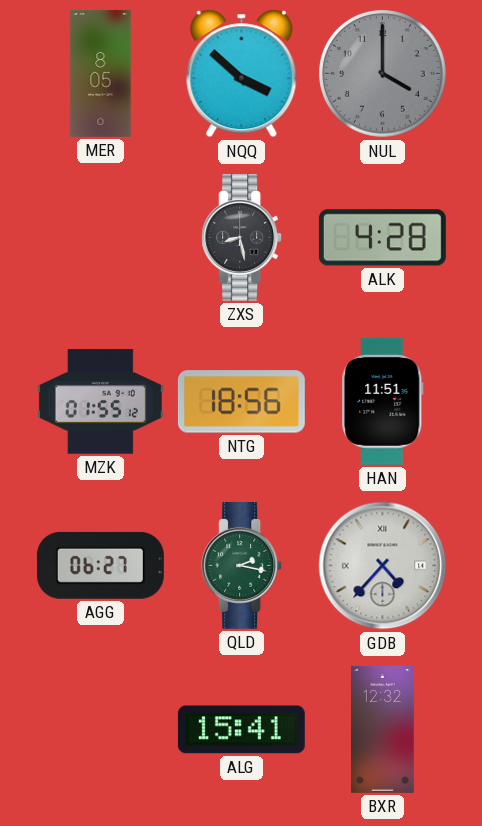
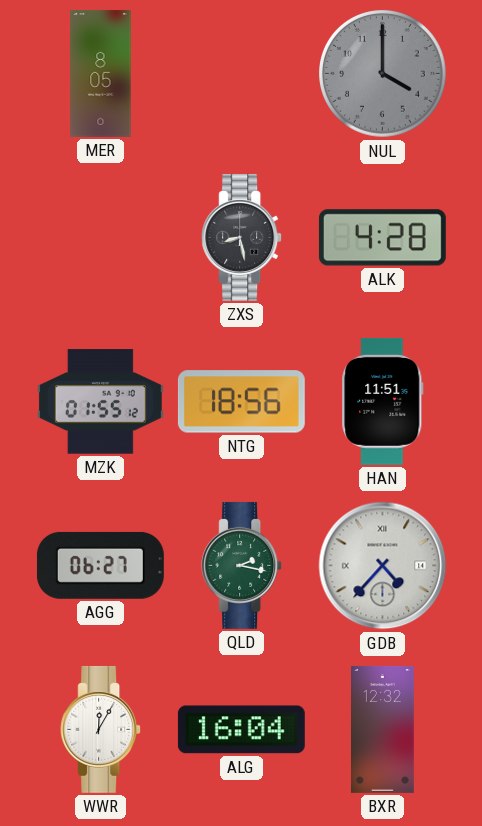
NQQ: 3:52 -> none
WWR: none -> 12:05
ALG: 15:41 -> 16:04
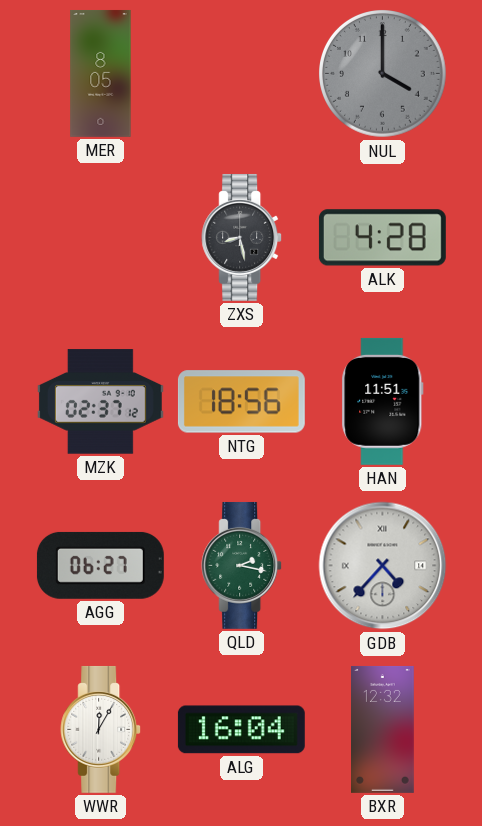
MZK: 01:55 -> 02:37
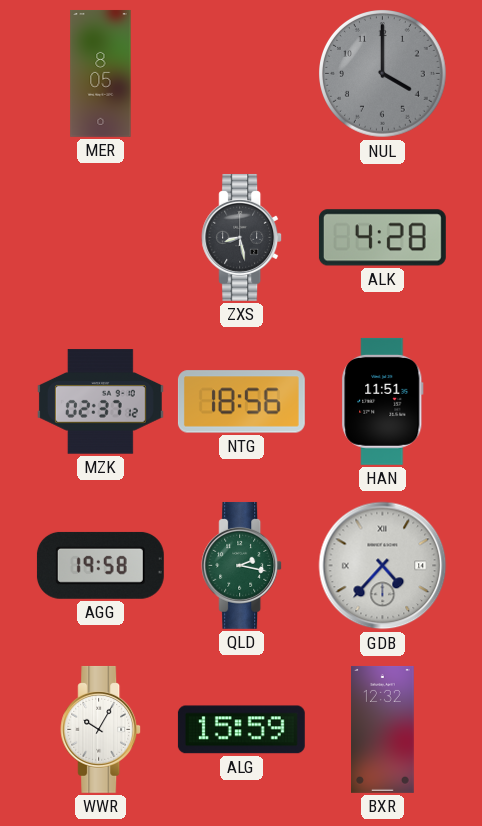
AGG: 06:27 -> 19:58
WWR: 12:05 -> 10:05
ALG: 16:04 -> 15:59
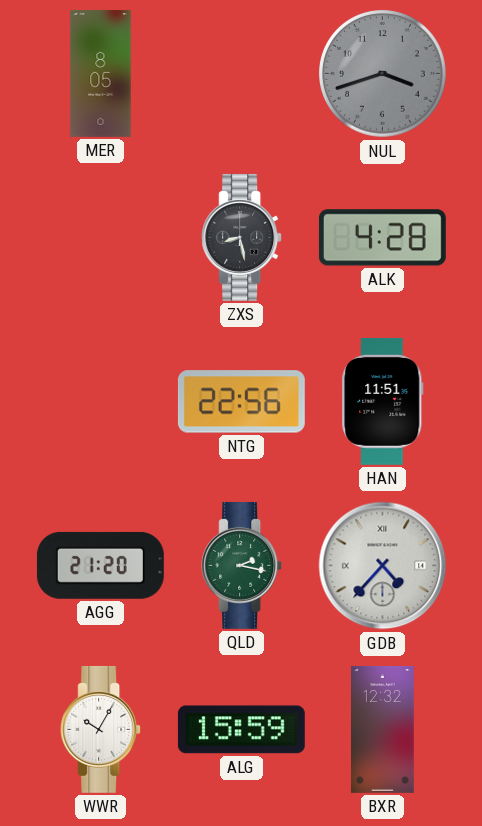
NUL: 4:00 -> 3:42
MZK: 02:37 -> none
NTG: 18:56 -> 22:56
AGG: 19:58 -> 21:20
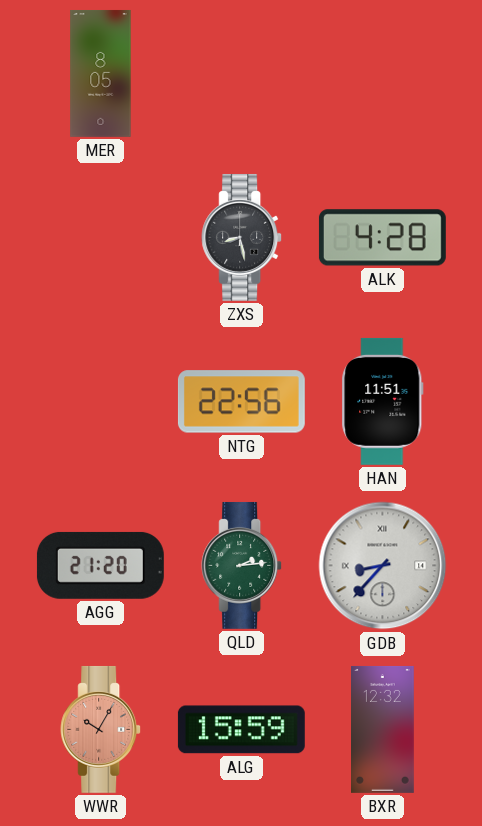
NUL: 3:42 -> none
QLD: 2:17 -> 2:14
GDB: 4:37 -> 8:37
WWR dial: white -> salmon
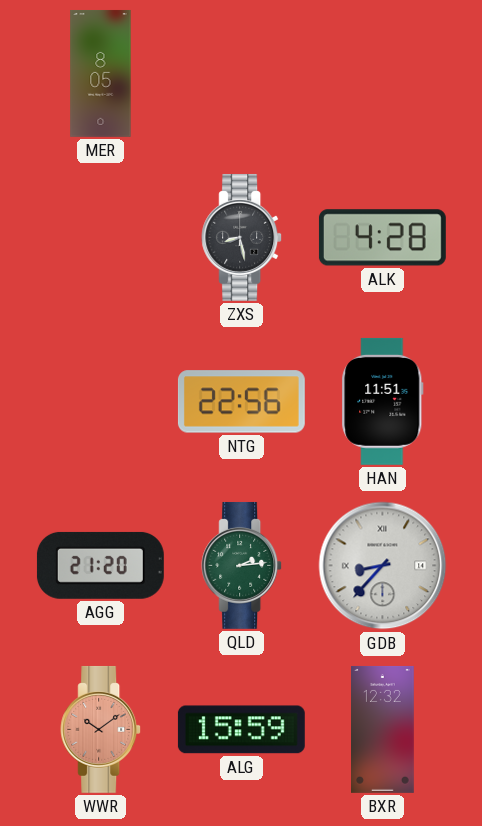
WWR: 10:05 -> 10:09
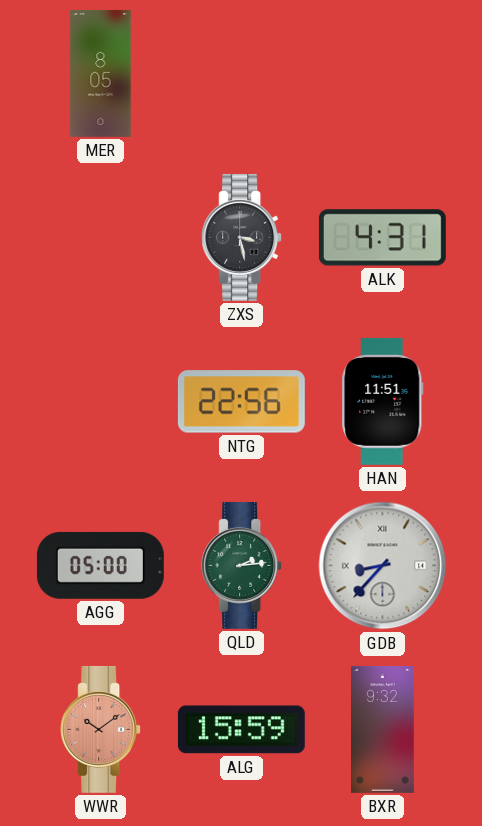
ZXS: 8:28 -> 3:28
ALK: 4:28 -> 4:31
AGG: 21:20 -> 05:00
BXR: 12:32 -> 9:32
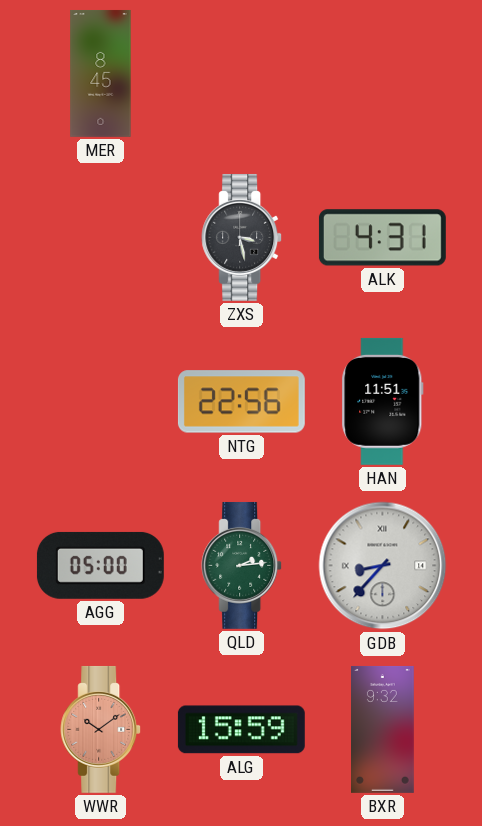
MER: 8:05 -> 8:45
